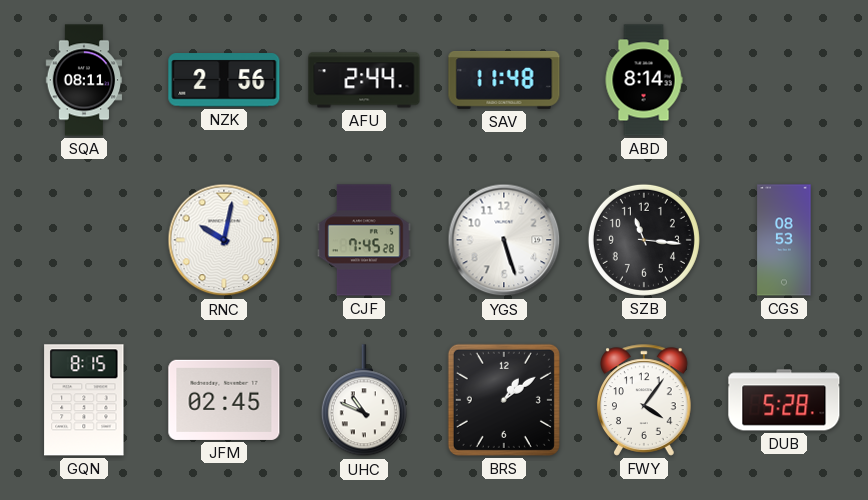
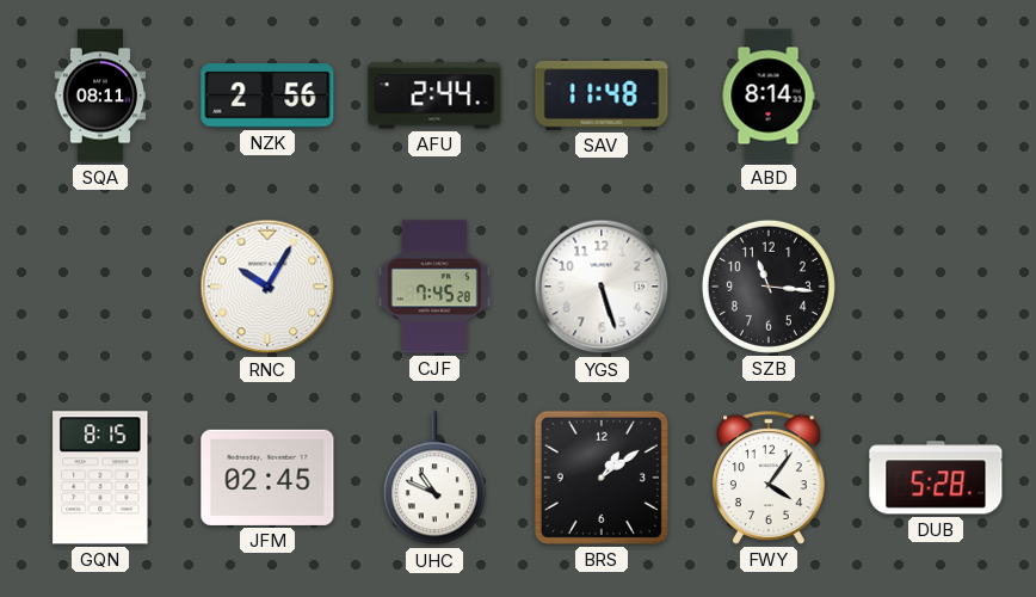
RNC: 10:02 -> 10:05
CGS: 08:53 -> none
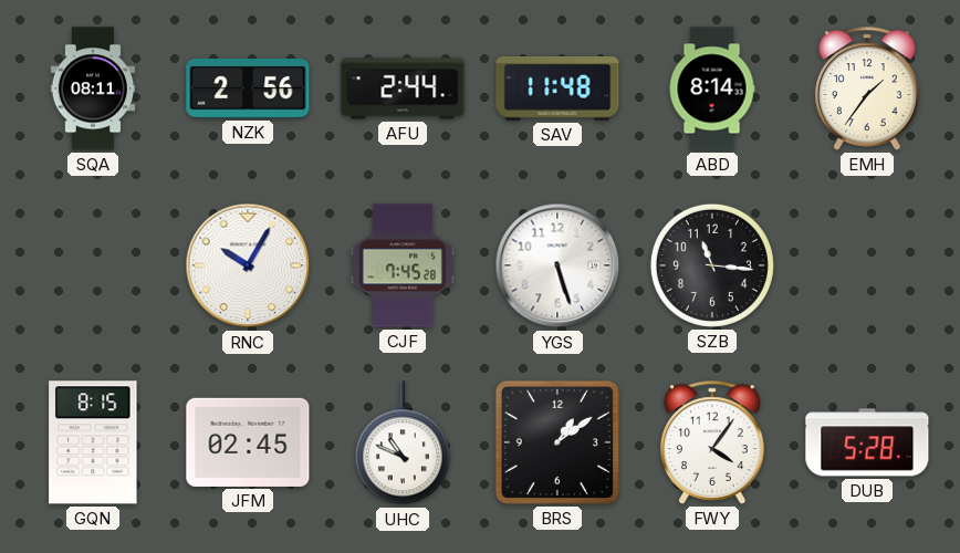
EMH: none -> 1:36
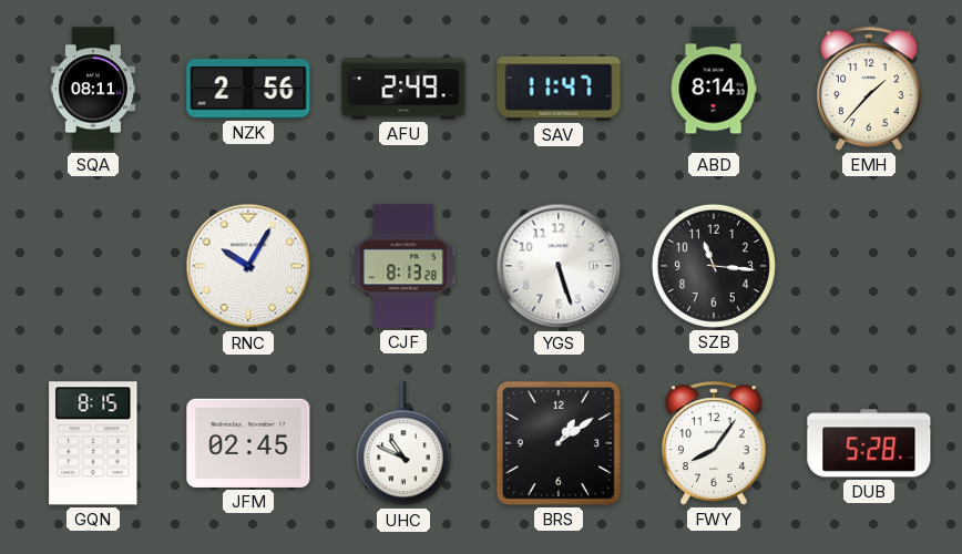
AFU: 2:44 -> 2:49
SAV: 11:48 -> 11:47
EMH: 1:36 -> 1:37
CJF: 7:45 -> 8:13
FWY: 4:06 -> 8:06
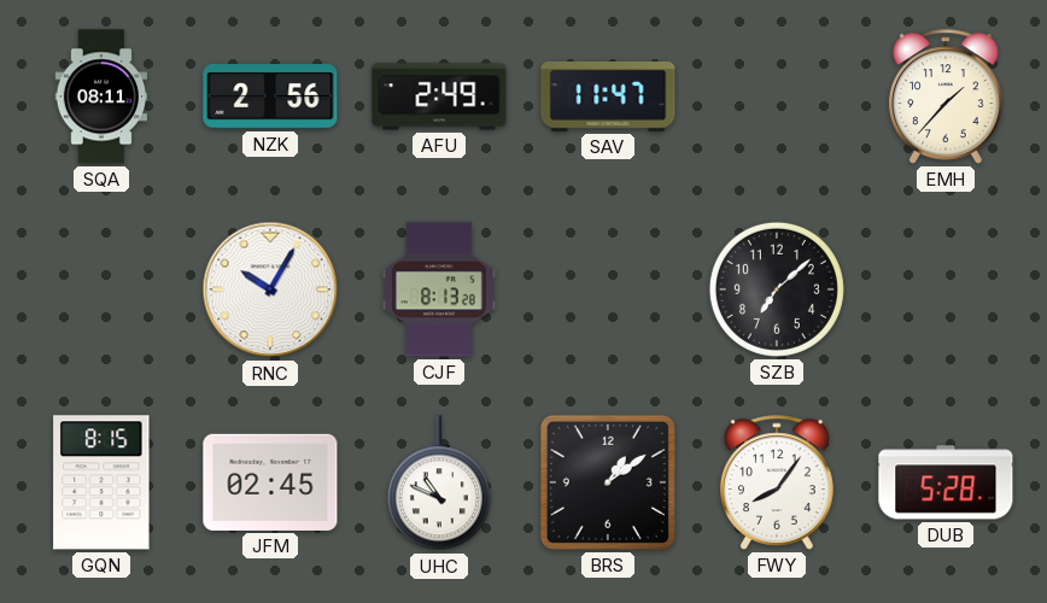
ABD: 8:14 -> none
YGS: 5:27 -> none
SZB: 11:16 -> 7:08
